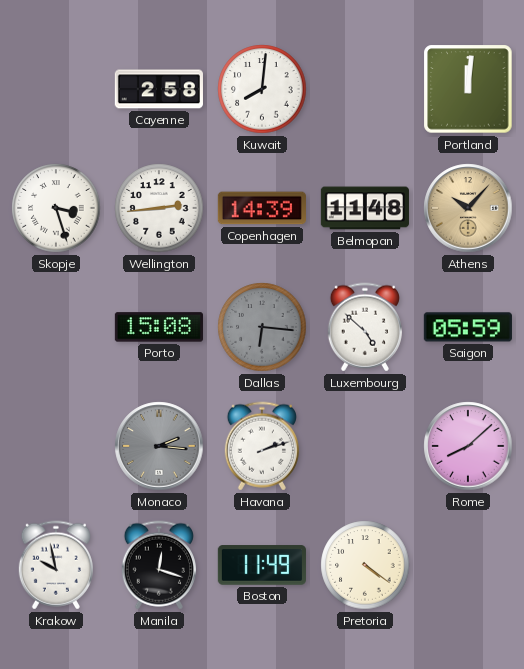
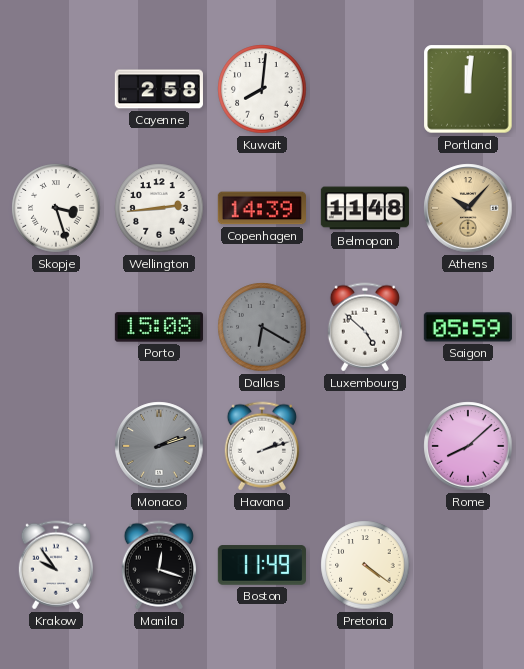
Dallas: 6:16 -> 6:20
Monaco: 2:16 -> 2:12
Krakow: 9:58 -> 9:54
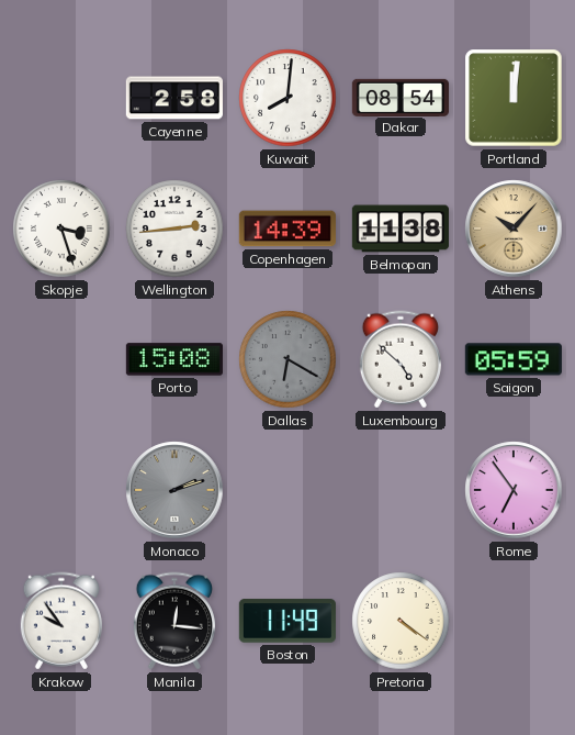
Dakar: none -> 08:54
Belmopan: 11:48 -> 11:38
Havana: 2:12 -> none
Rome: 8:08 -> 6:54
Manila: 12:18 -> 12:16
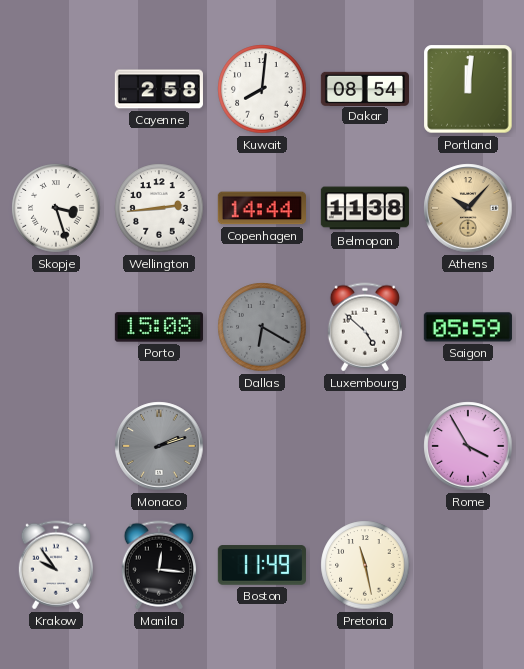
Copenhagen: 14:39 -> 14:44
Rome: 6:54 -> 3:55
Pretoria: 4:21 -> 11:28
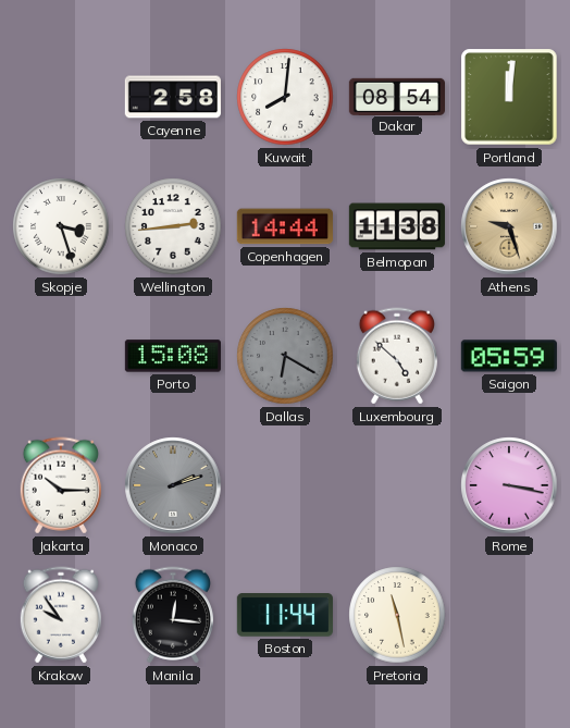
Athens: 10:07 -> 9:27
Jakarta: none -> 10:15
Rome: 3:55 -> 3:17
Boston: 11:49 -> 11:44
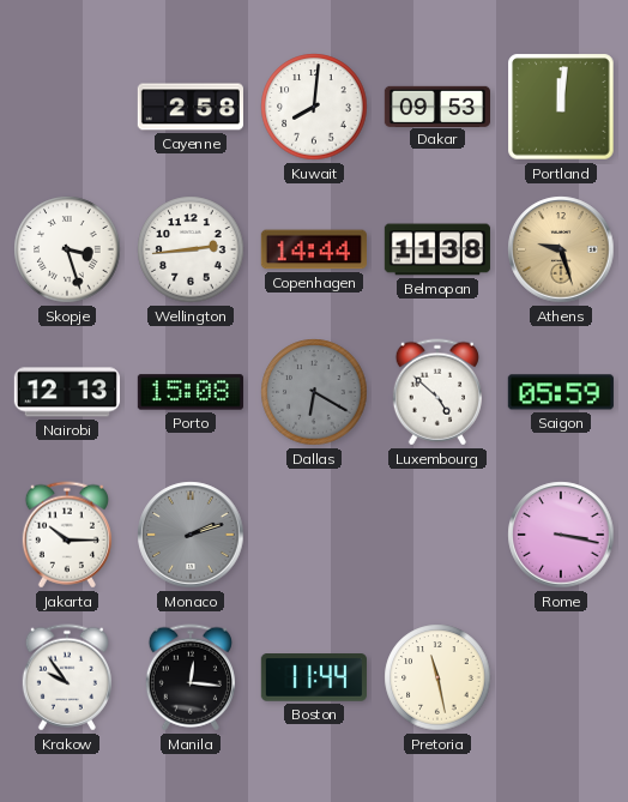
Dakar: 08:54 -> 09:53
Nairobi: none -> 12:13
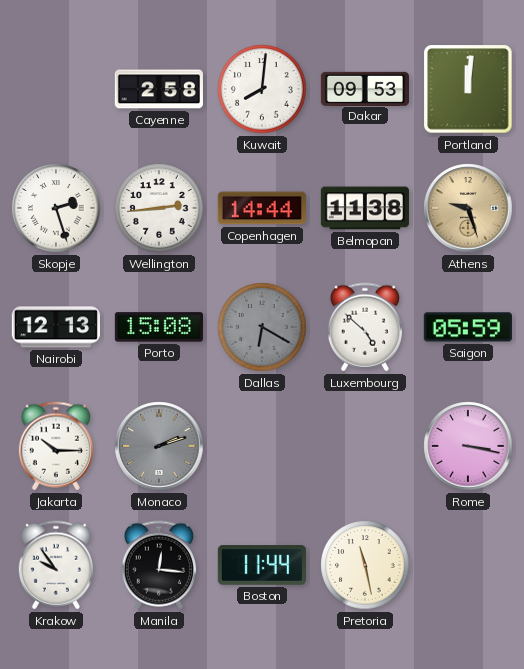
Skopje: 3:27 -> 2:27
